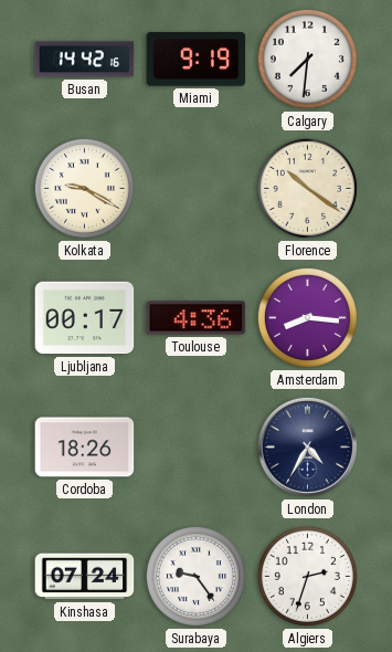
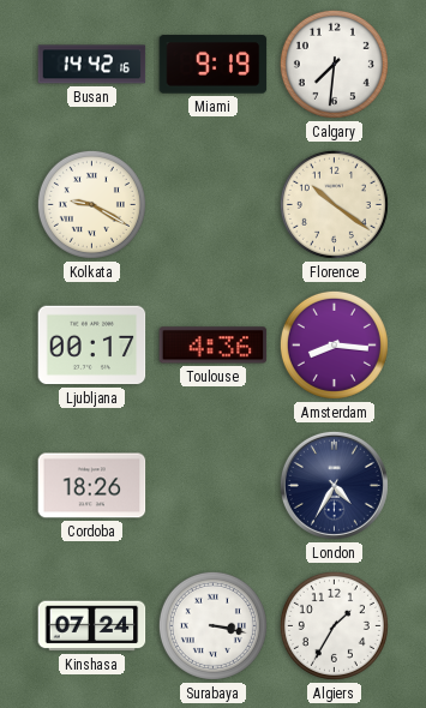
Surabaya: 9:24 -> 3:17
Algiers: 2:33 -> 1:35
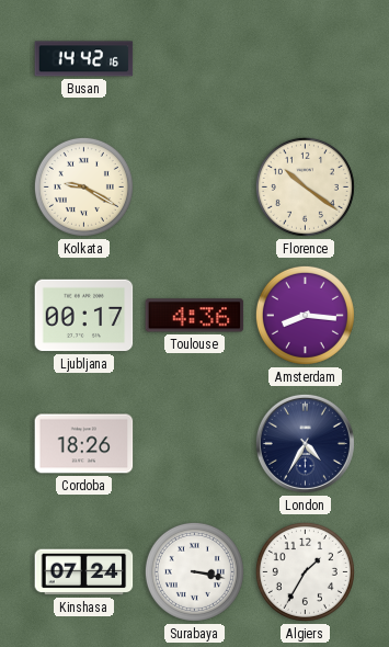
Miami: 9:19 -> none
Calgary: 7:31 -> none
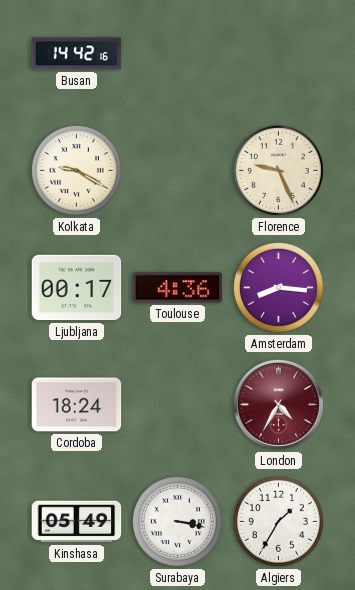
Florence: 10:21 -> 9:26
Cordoba: 18:26 -> 18:24
London dial: navy -> burgundy
Kinshasa: 07:24 -> 05:49
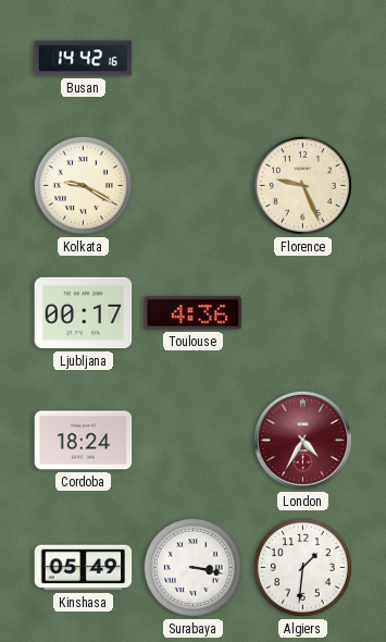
Amsterdam: 8:16 -> none
Algiers: 1:35 -> 1:31
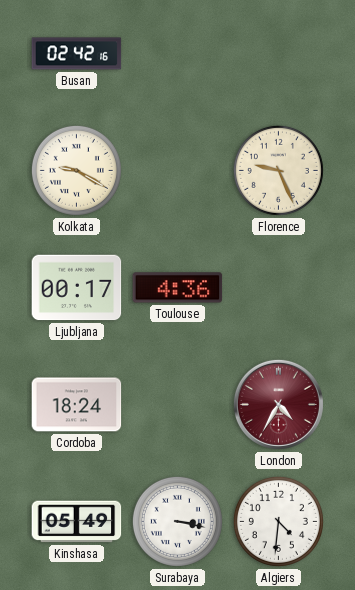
Busan: 14:42 -> 02:42
Algiers: 1:31 -> 4:31
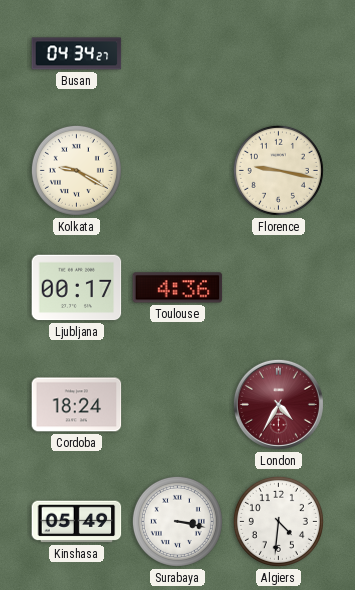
Busan: 02:42 -> 04:34
Florence: 9:26 -> 9:17
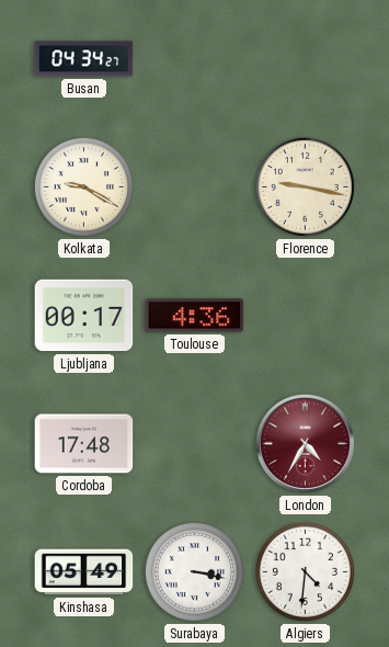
Cordoba: 18:24 -> 17:48
